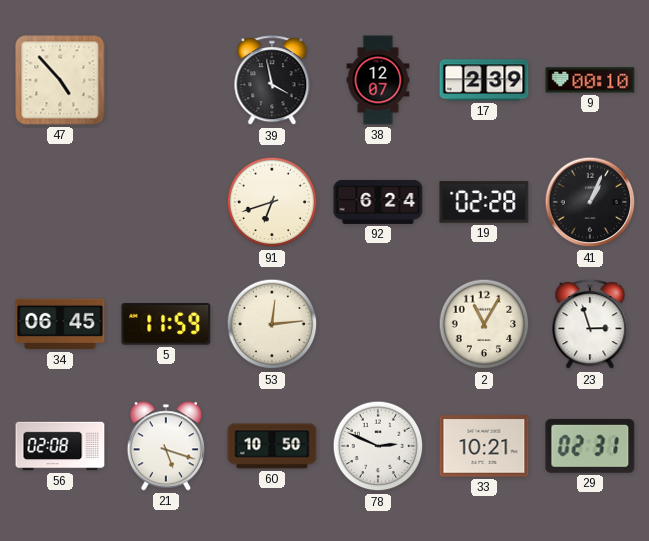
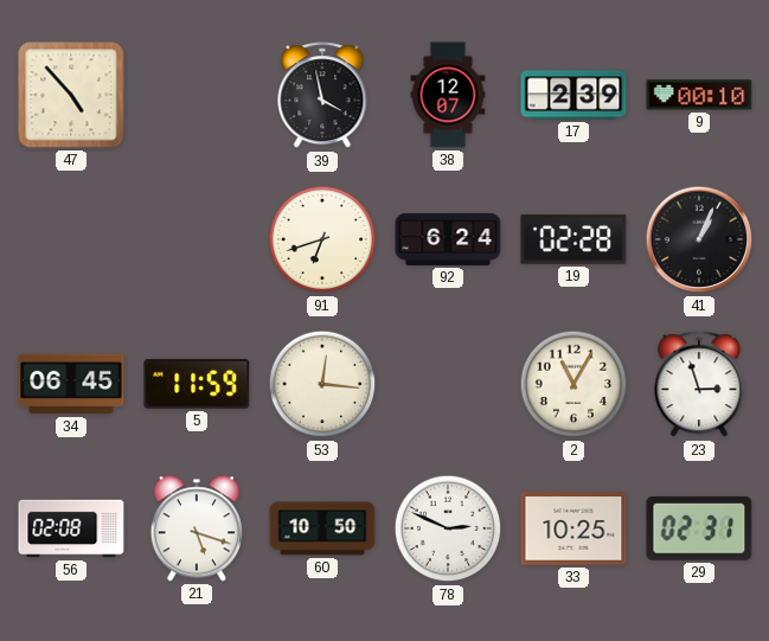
53: 12:14 -> 12:16
33: 10:21 -> 10:25
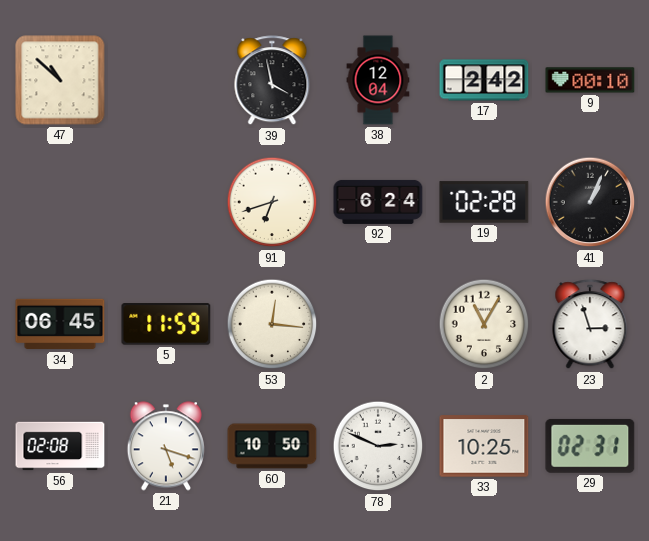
47: 4:53 -> 10:52
38: 12:07 -> 12:04
17: 2:39 -> 2:42
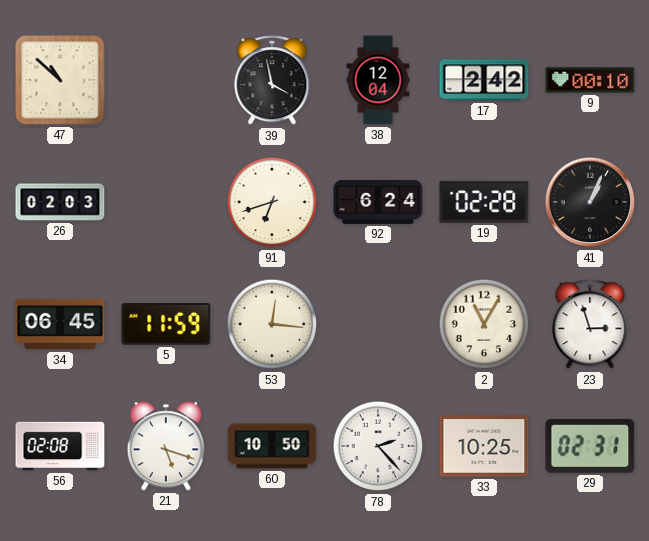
26: none -> 02:03
78: 2:49 -> 2:23
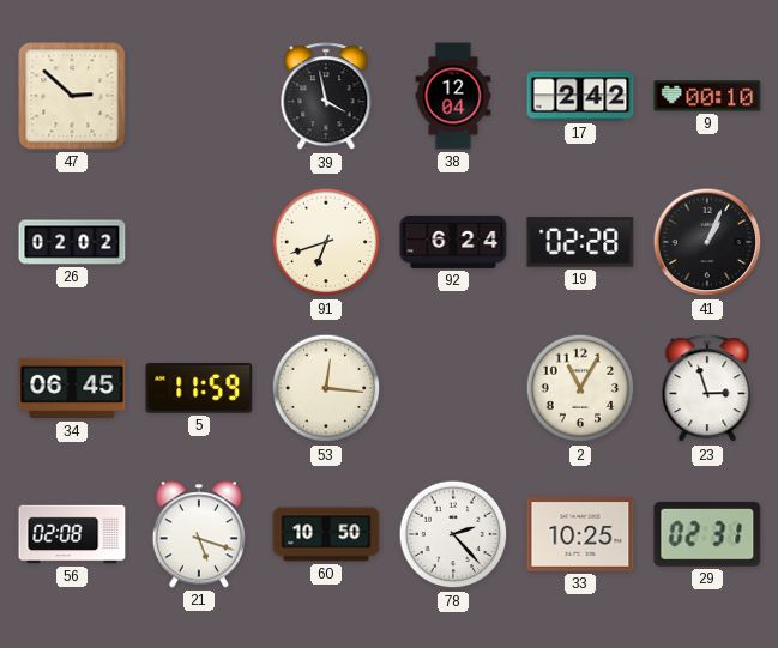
47: 10:52 -> 2:52
26: 02:03 -> 02:02
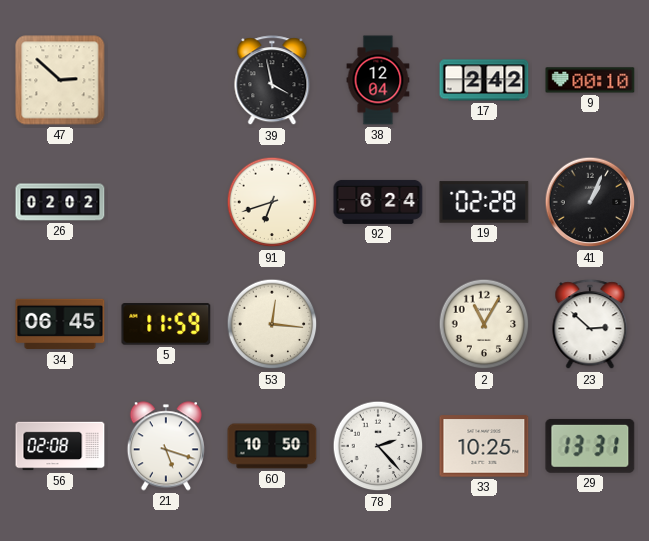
23: 2:57 -> 2:52
29: 02:31 -> 13:31
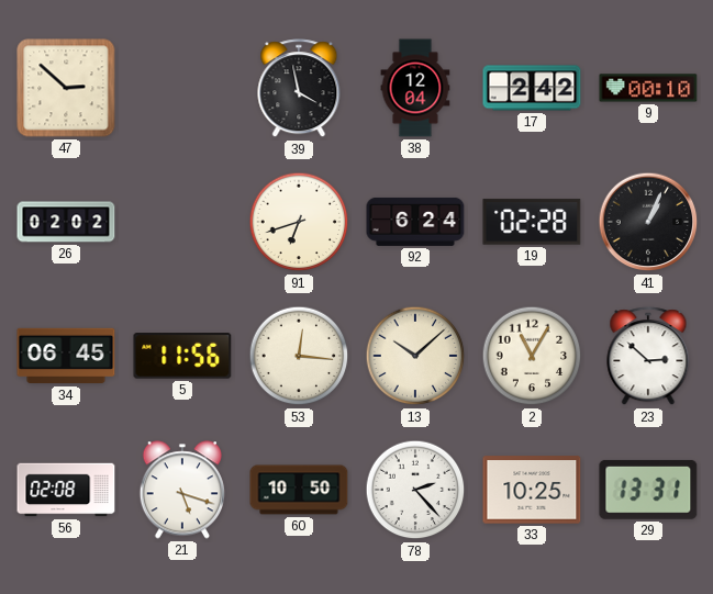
5: 11:59 -> 11:56
13: none -> 10:08
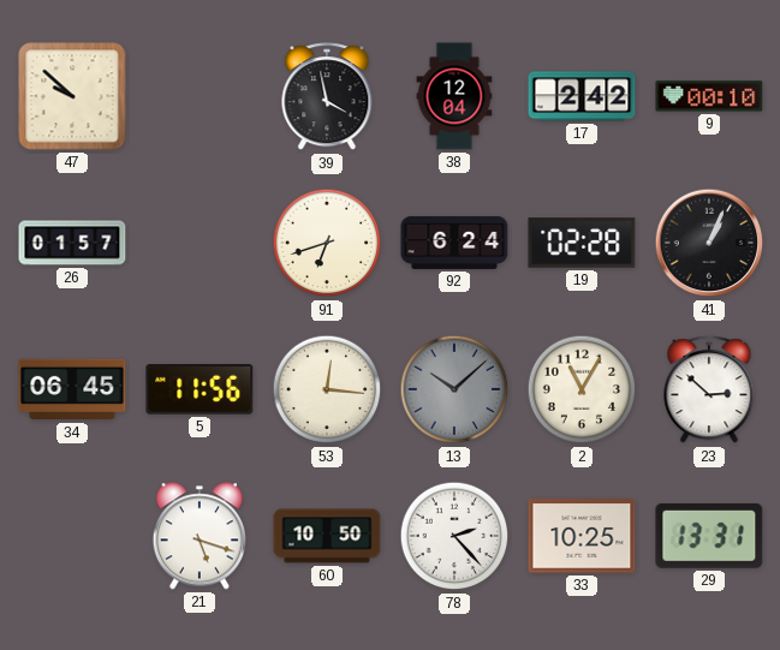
47: 2:52 -> 9:52
26: 02:02 -> 01:57
13 dial: cream -> grey
56: 02:08 -> none
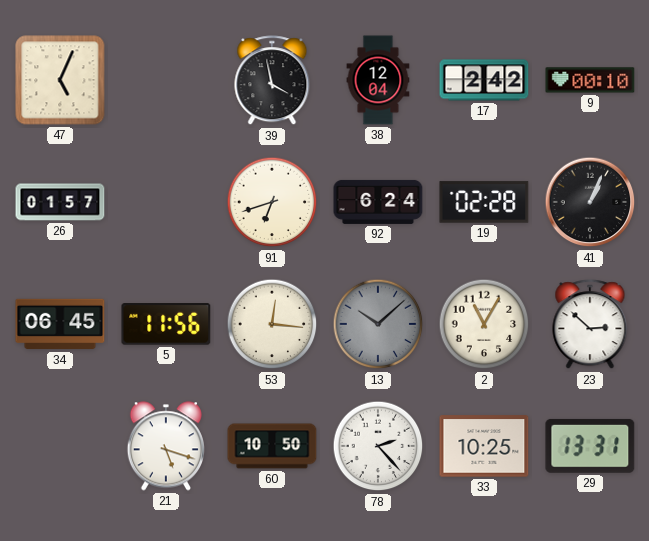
47: 9:52 -> 5:04
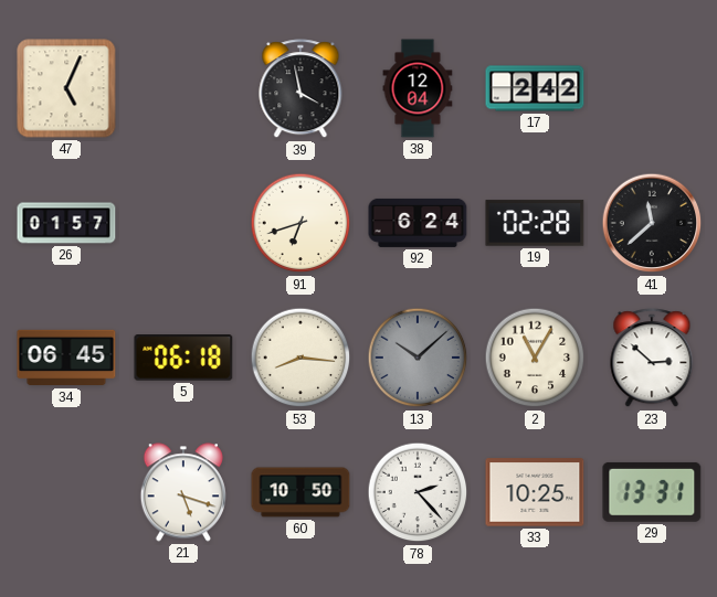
9: 00:10 -> none
41: 1:04 -> 11:38
5: 11:56 -> 06:18
53: 12:16 -> 8:16
